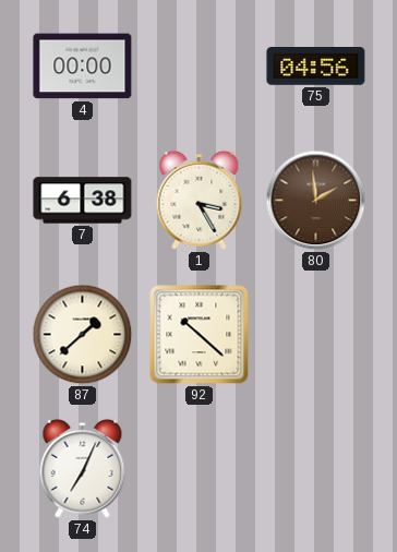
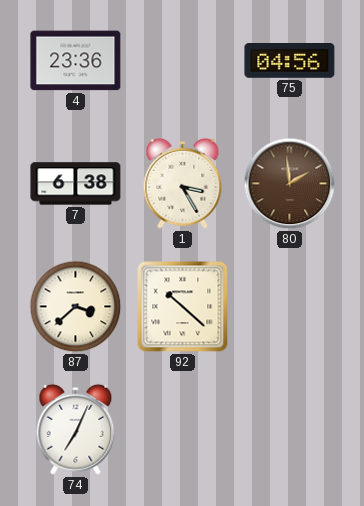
4: 00:00 -> 23:36
87: 1:38 -> 3:38
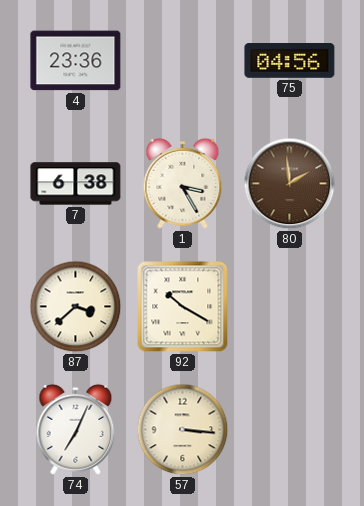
92: 10:22 -> 10:20
57: none -> 3:16
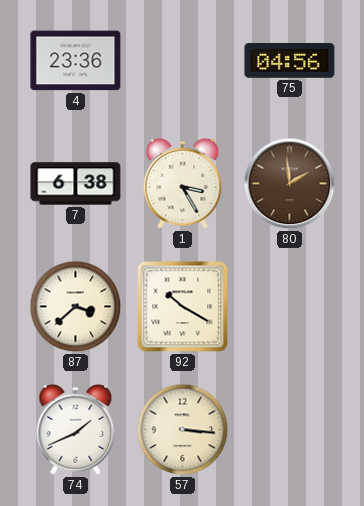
74: 7:04 -> 1:41
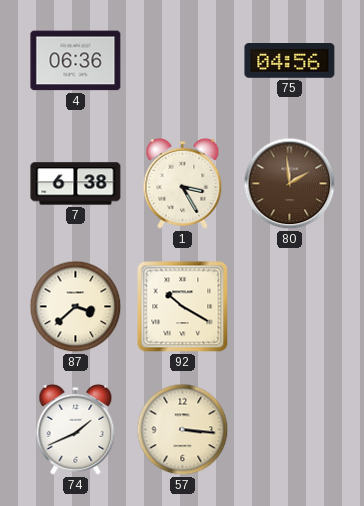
4: 23:36 -> 06:36
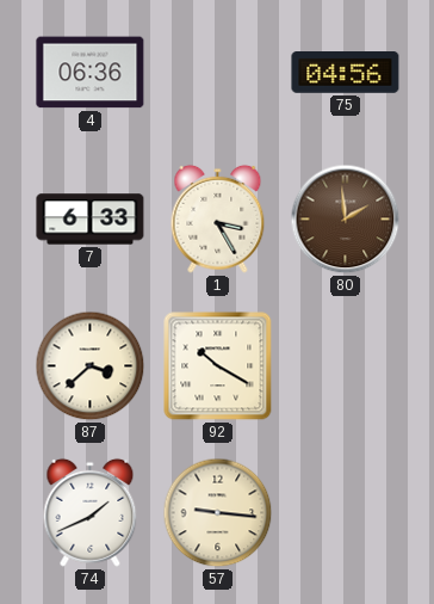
7: 6:38 -> 6:33
57: 3:16 -> 9:16
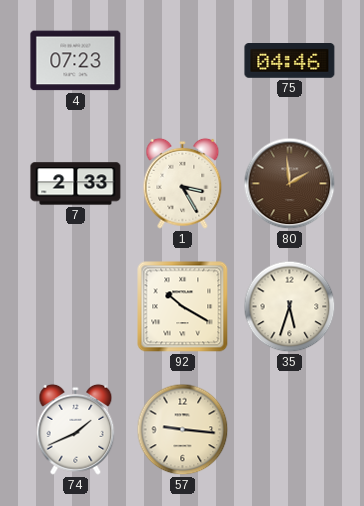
4: 06:36 -> 07:23
75: 04:56 -> 04:46
7: 6:33 -> 2:33
87: 3:38 -> none
35: none -> 5:33
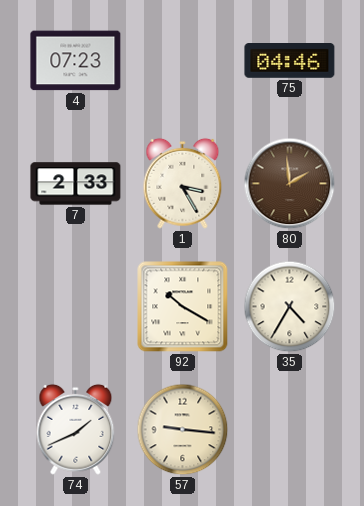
35: 5:33 -> 4:35
